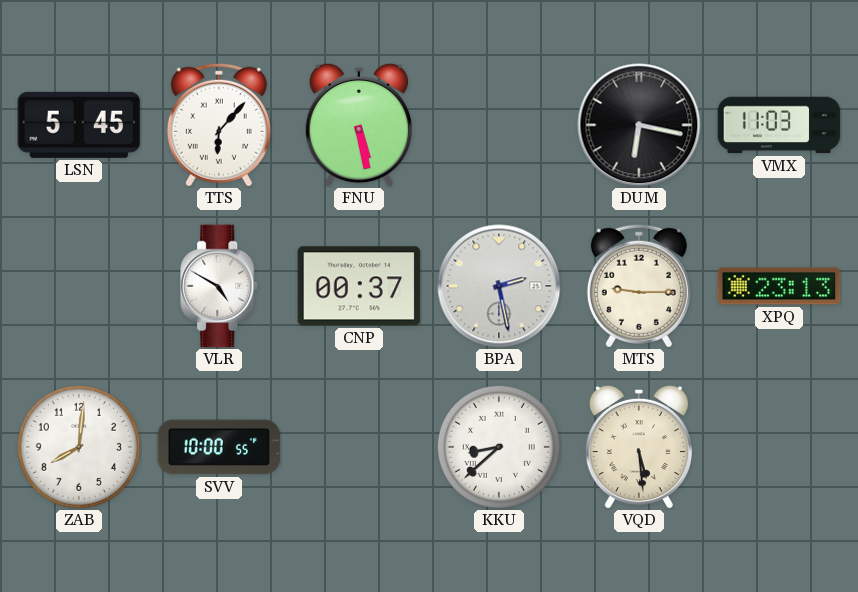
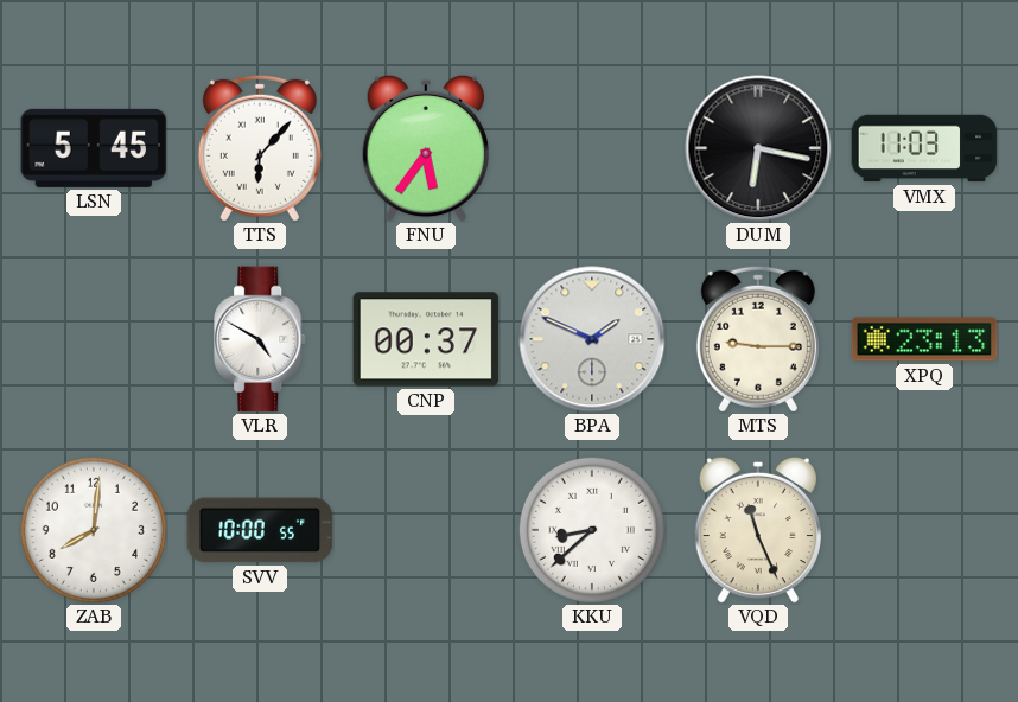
FNU: 5:28 -> 5:36
BPA: 2:28 -> 1:49
VQD: 5:29 -> 11:26
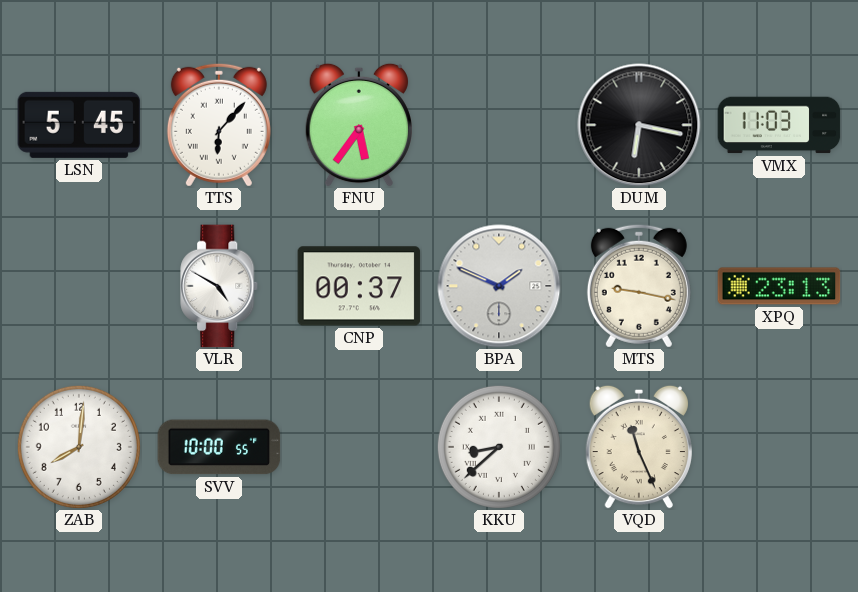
MTS: 9:15 -> 9:17
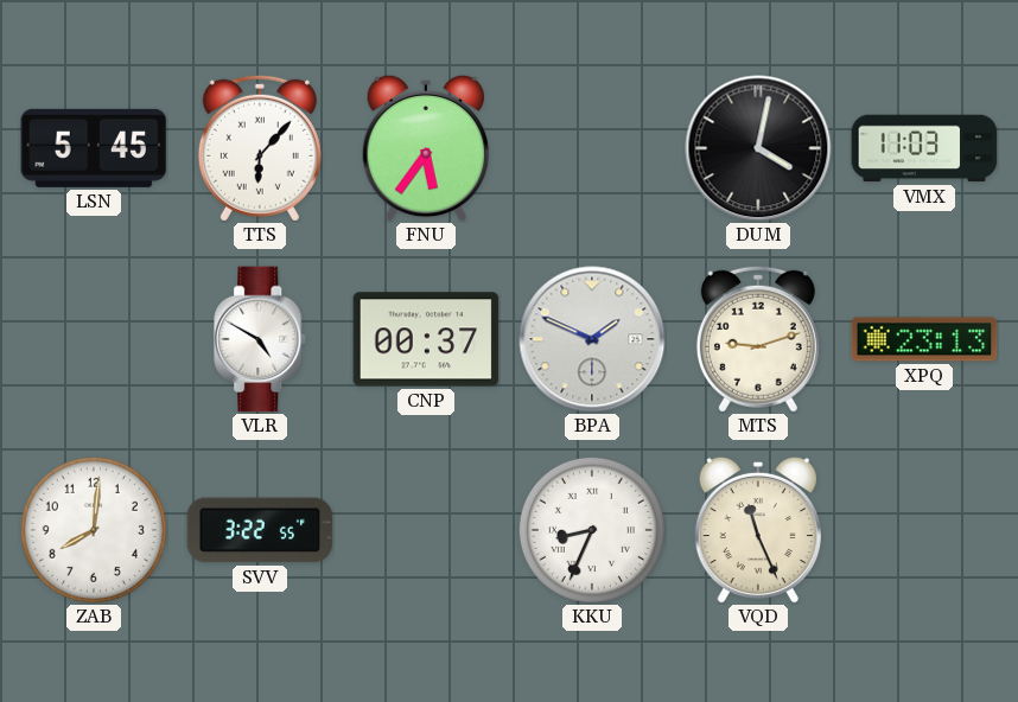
DUM: 6:17 -> 4:02
MTS: 9:17 -> 9:12
SVV: 10:00 -> 3:22
KKU: 8:38 -> 8:34
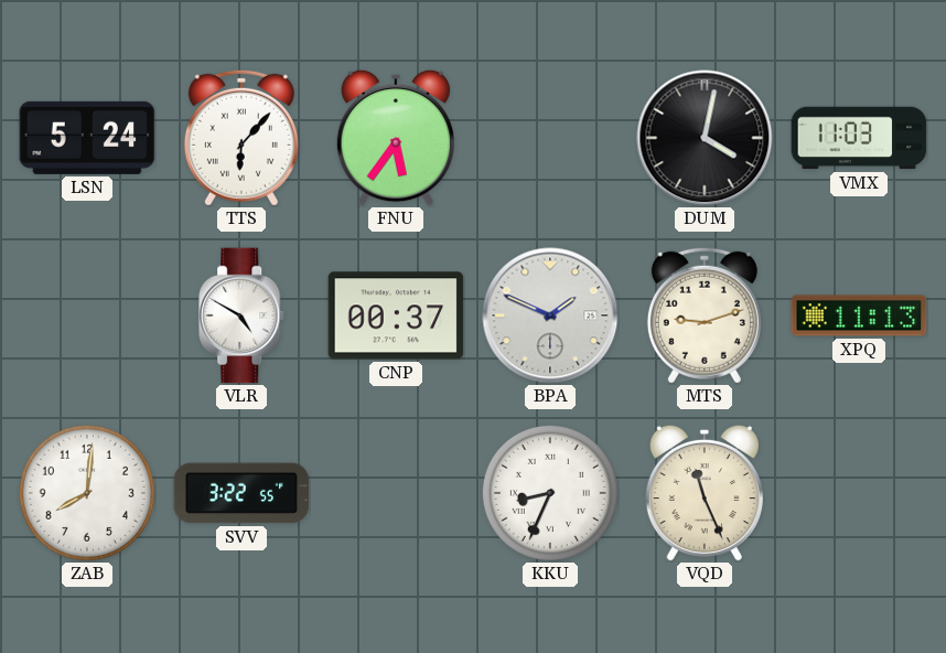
LSN: 5:45 -> 5:24
XPQ: 23:13 -> 11:13
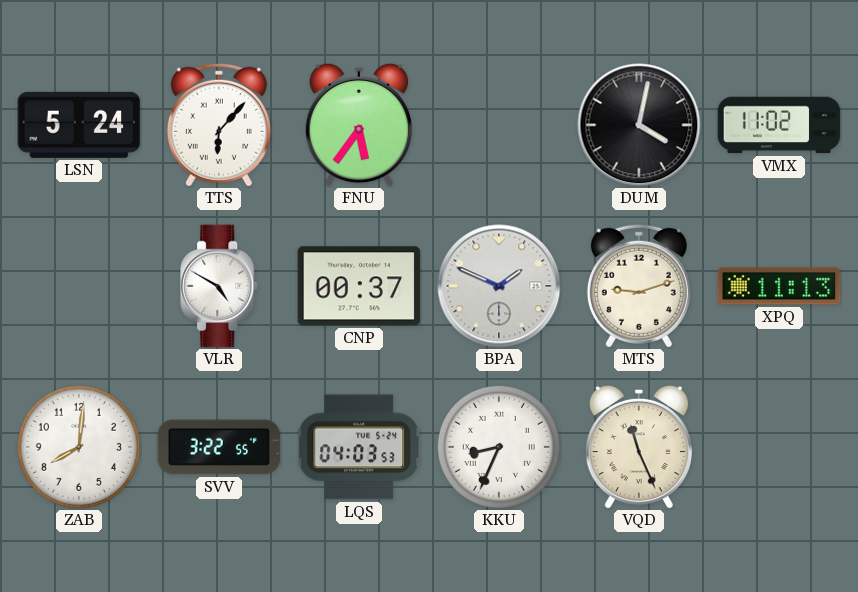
VMX: 11:03 -> 11:02
LQS: none -> 04:03
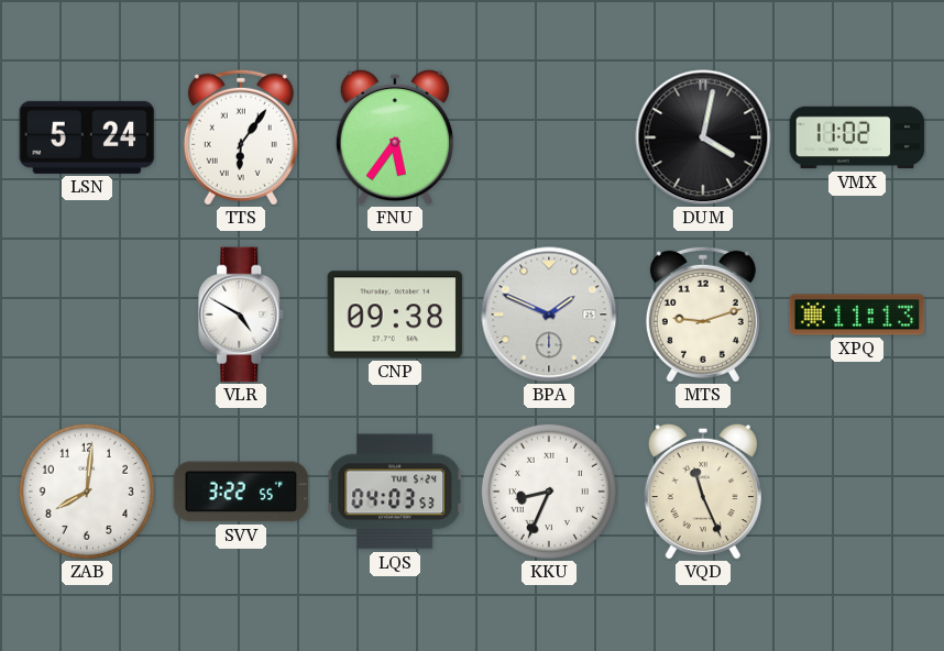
TTS: 6:07 -> 6:06
CNP: 00:37 -> 09:38
